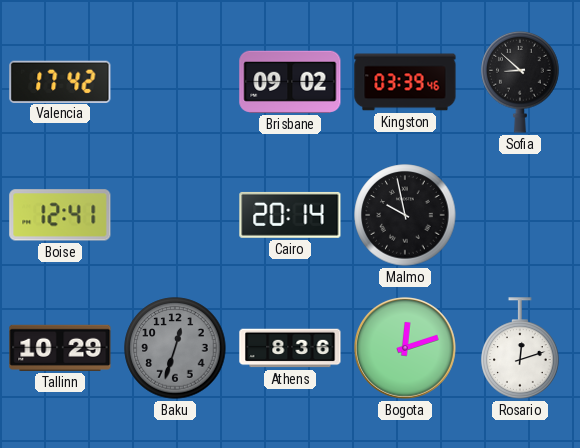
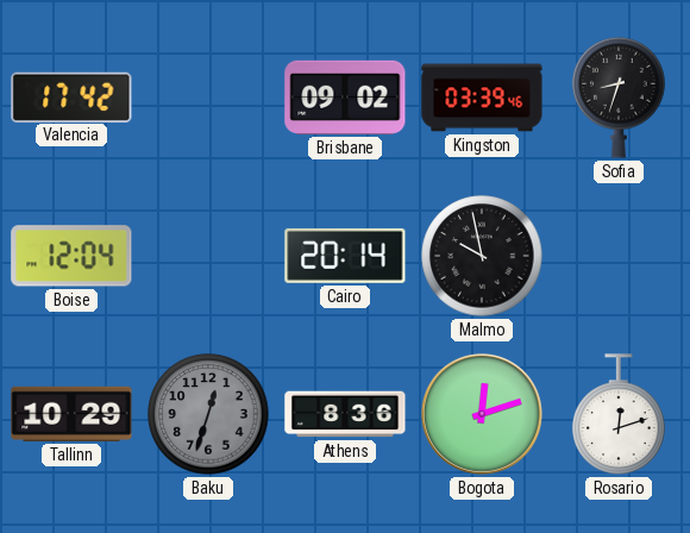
Sofia: 8:52 -> 8:33
Boise: 12:41 -> 12:04
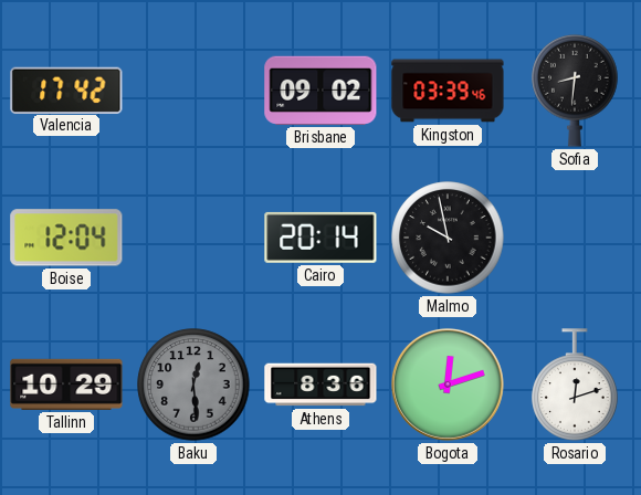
Sofia: 8:33 -> 8:31
Baku: 12:33 -> 12:29
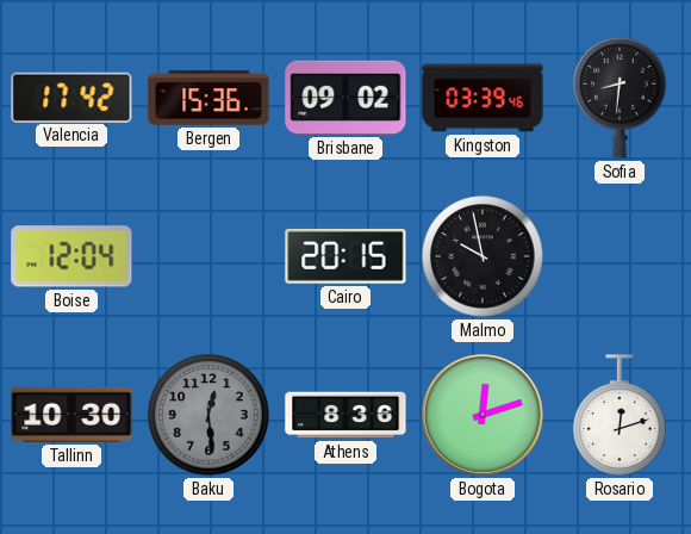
Bergen: none -> 15:36
Cairo: 20:14 -> 20:15
Tallinn: 10:29 -> 10:30
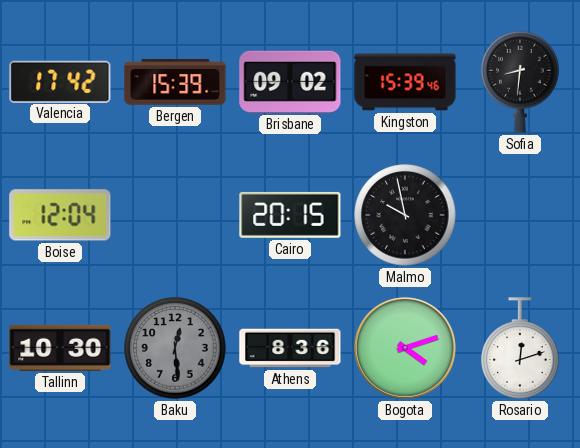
Bergen: 15:36 -> 15:39
Kingston: 03:39 -> 15:39
Bogota: 12:12 -> 4:12
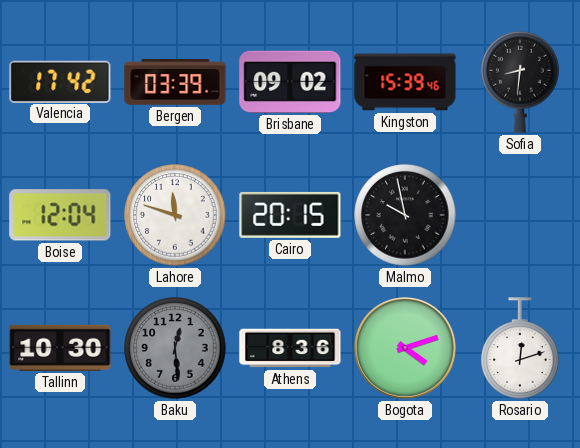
Bergen: 15:39 -> 03:39
Lahore: none -> 11:48
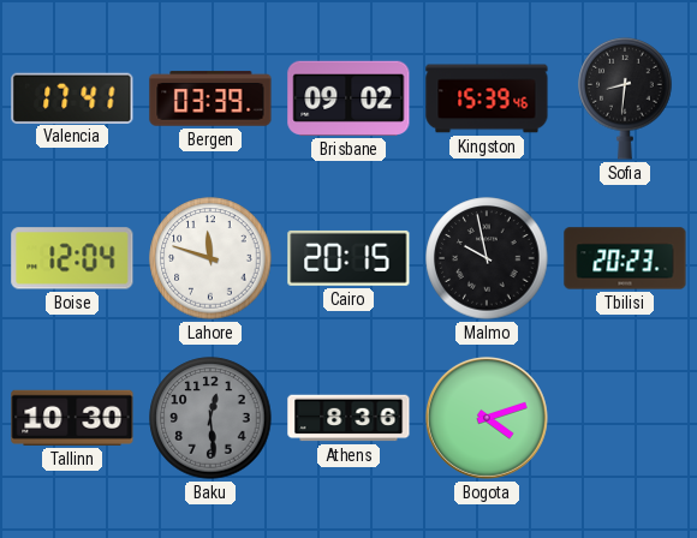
Valencia: 17:42 -> 17:41
Tbilisi: none -> 20:23
Rosario: 12:12 -> none
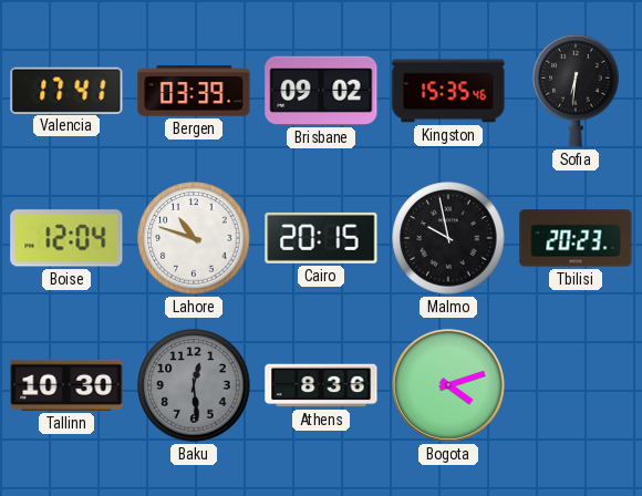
Kingston: 15:39 -> 15:35
Sofia: 8:31 -> 6:31
Lahore: 11:48 -> 10:48
